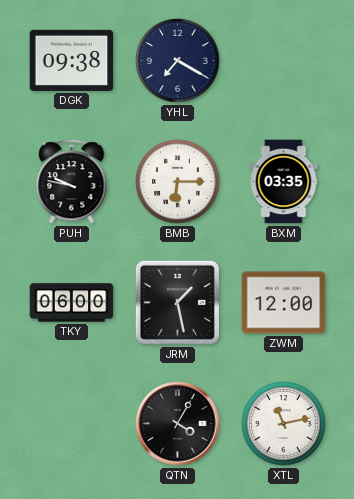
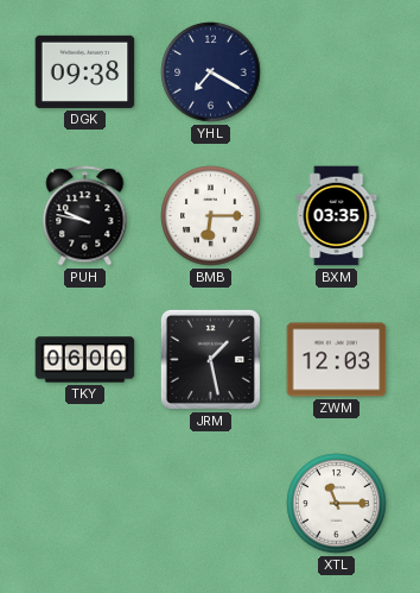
ZWM: 12:00 -> 12:03
QTN: 4:05 -> none
XTL: 11:13 -> 11:15
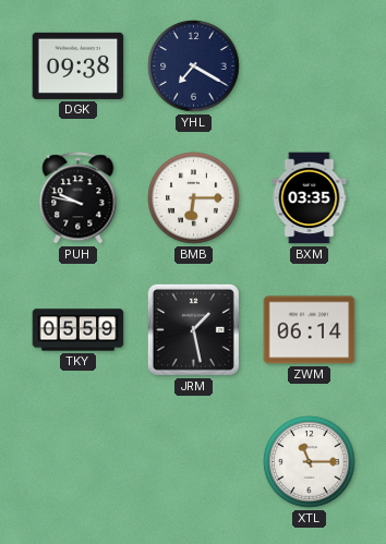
TKY: 06:00 -> 05:59
ZWM: 12:03 -> 06:14
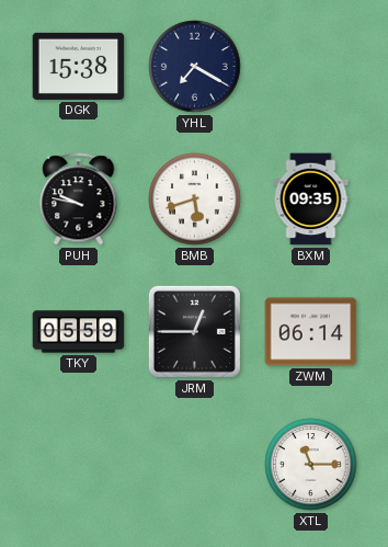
DGK: 09:38 -> 15:38
BMB: 6:15 -> 5:42
BXM: 03:35 -> 09:35
JRM: 1:28 -> 12:45
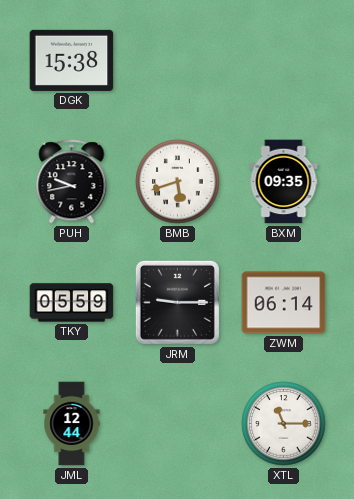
YHL: 7:20 -> none
PUH: 9:47 -> 9:43
JRM: 12:45 -> 9:15
JML: none -> 12:44
